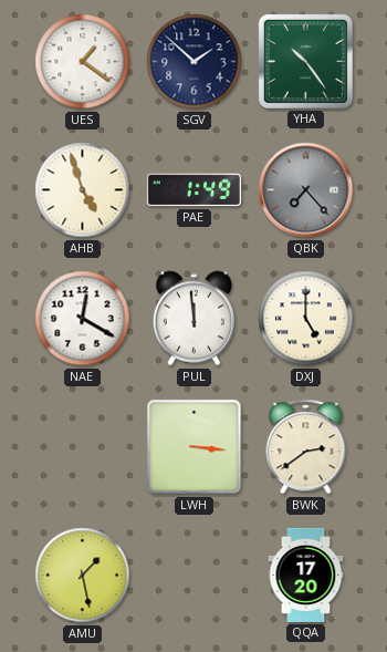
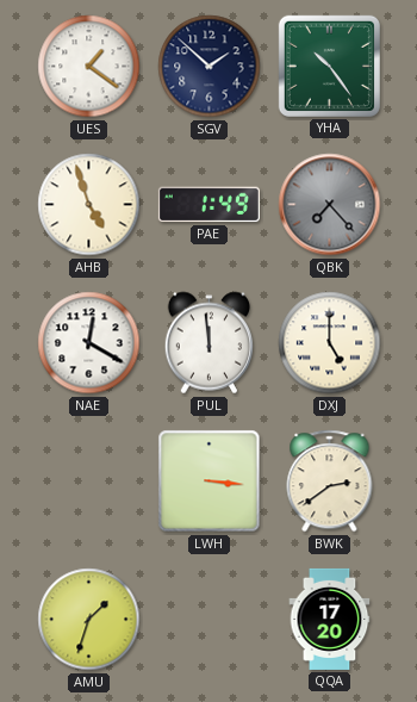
AMU: 1:28 -> 1:33
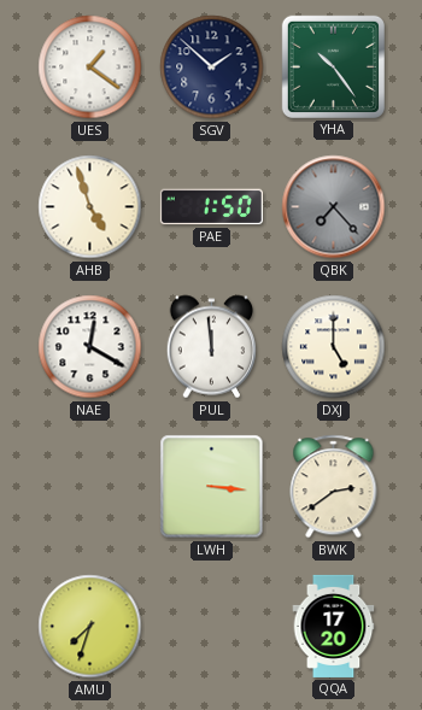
PAE: 1:49 -> 1:50
AMU: 1:33 -> 7:33
